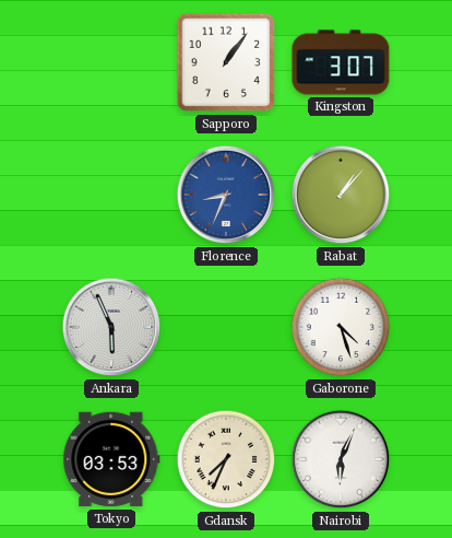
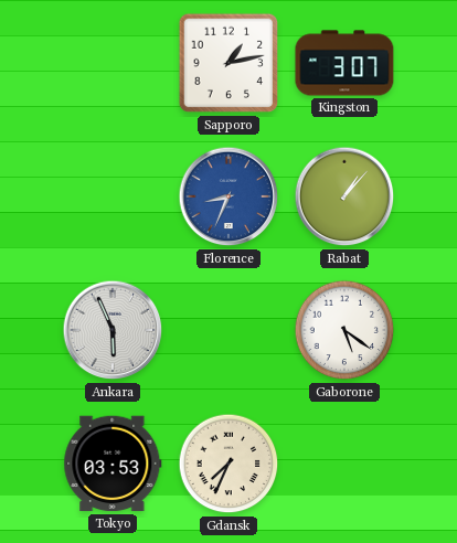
Sapporo: 1:06 -> 1:13
Gaborone: 4:27 -> 5:21
Nairobi: 6:04 -> none
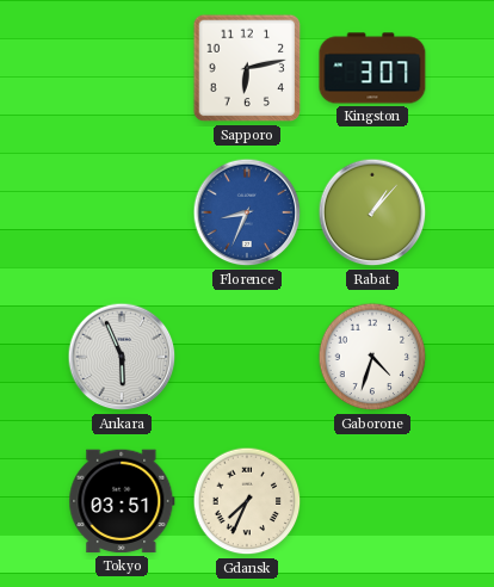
Sapporo: 1:13 -> 6:13
Gaborone: 5:21 -> 4:33
Tokyo: 03:53 -> 03:51
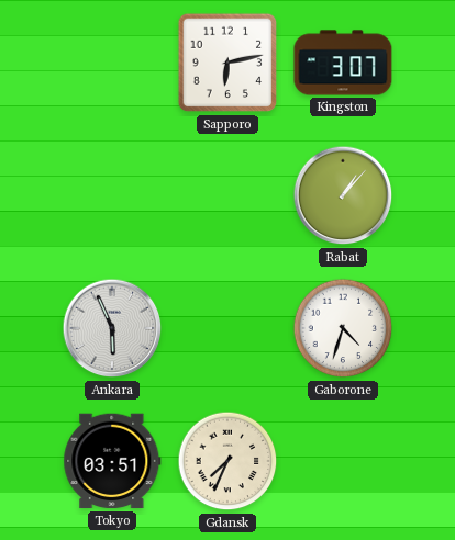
Florence: 8:34 -> none
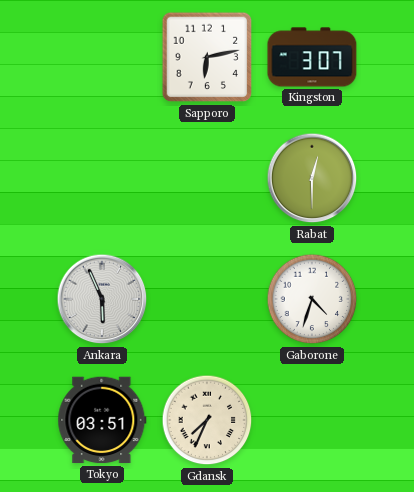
Rabat: 1:07 -> 12:30
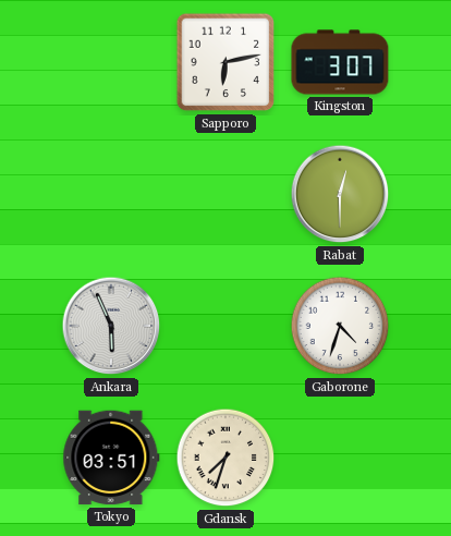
Gdansk: 7:34 -> 7:33
